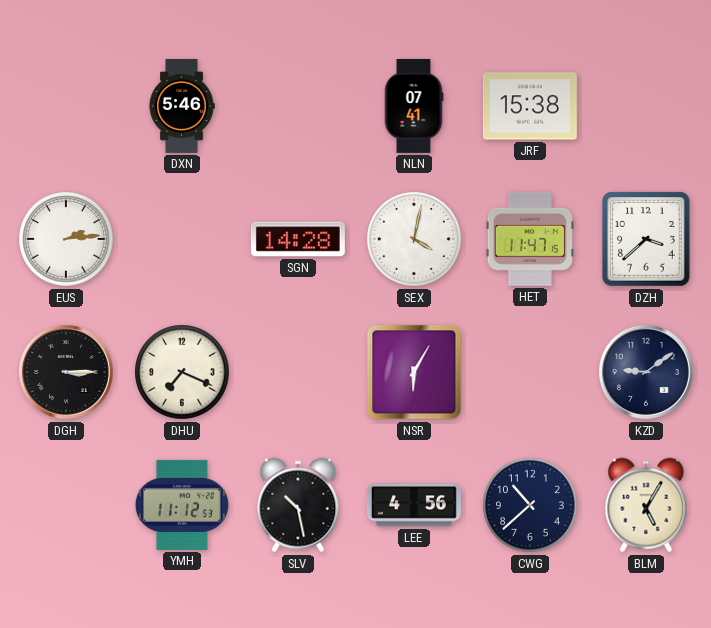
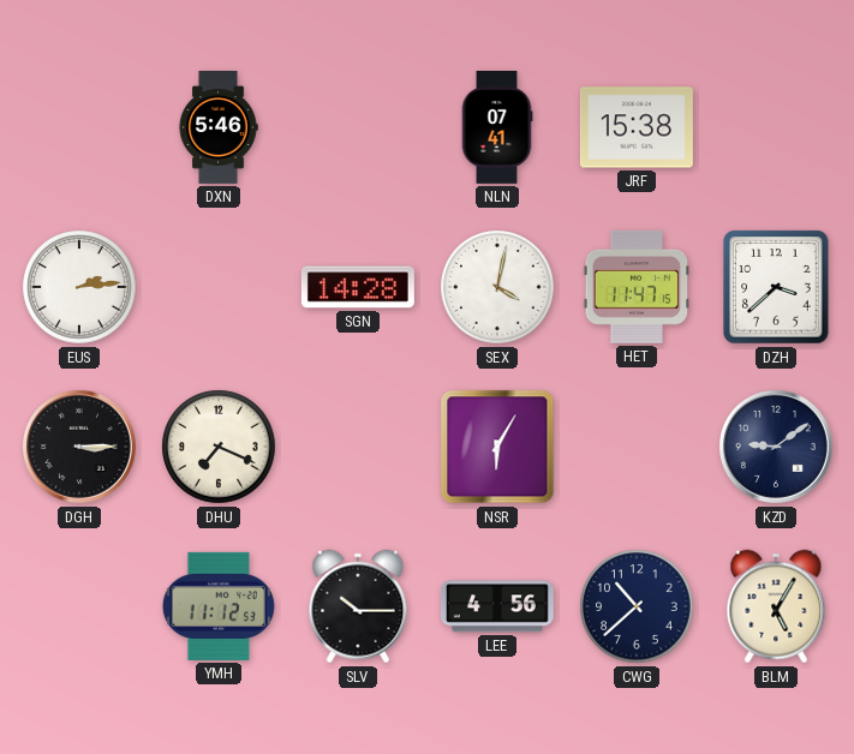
SLV: 10:28 -> 10:15
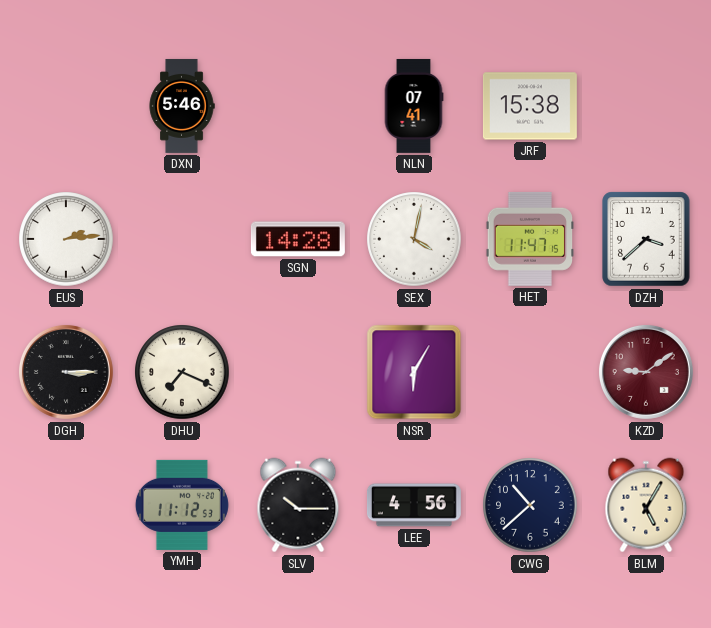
KZD dial: navy -> burgundy
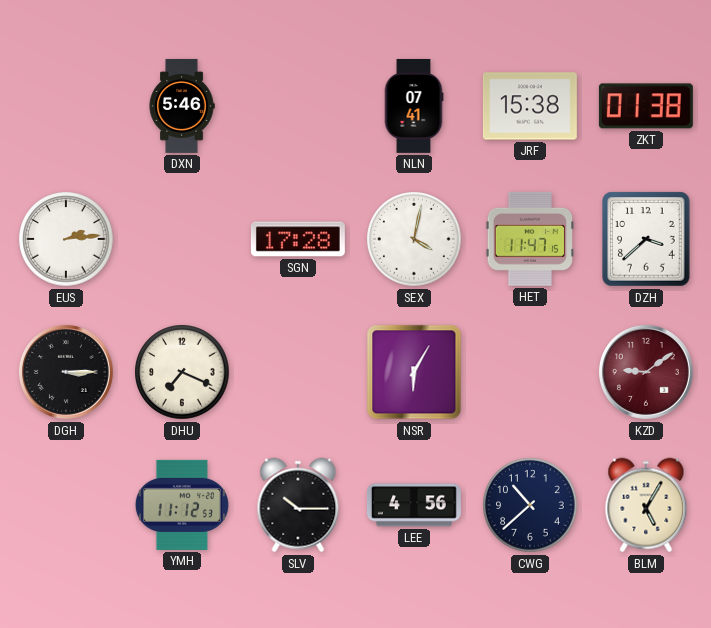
ZKT: none -> 01:38
SGN: 14:28 -> 17:28
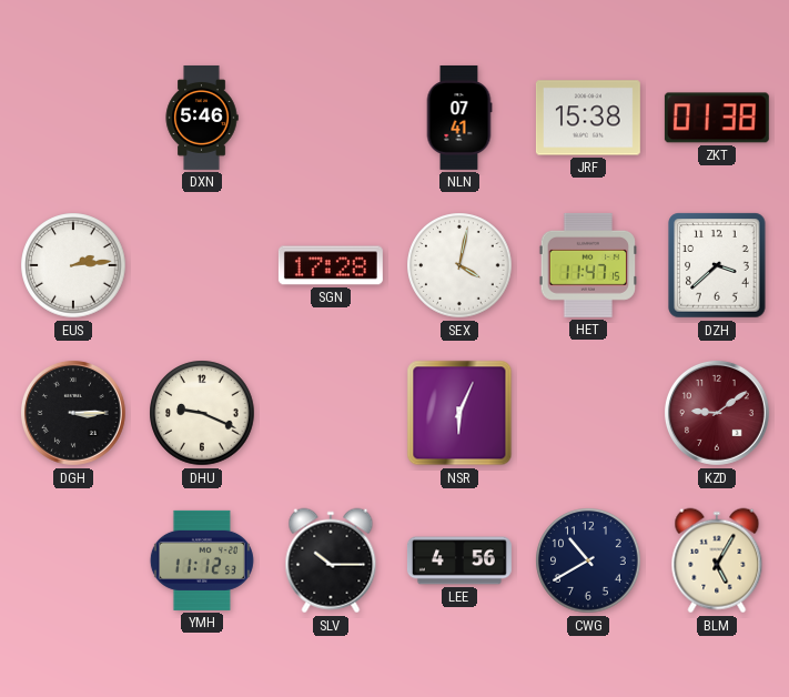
DHU: 7:19 -> 9:19
NSR: 6:05 -> 6:04
CWG: 10:38 -> 10:40
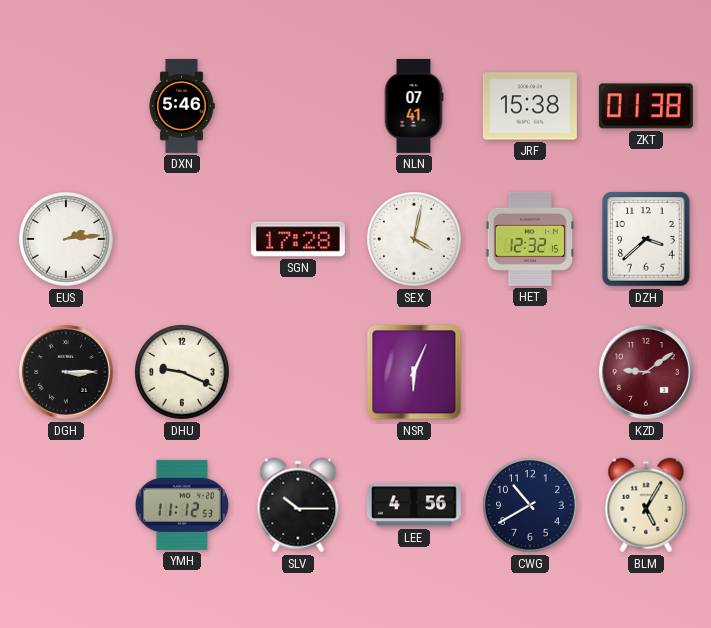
HET: 11:47 -> 12:32
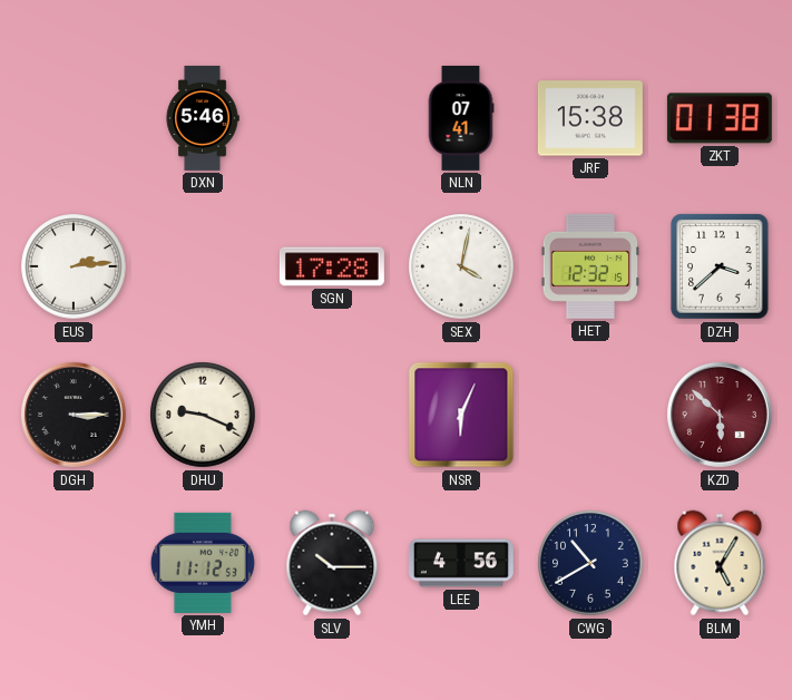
KZD: 9:09 -> 5:52
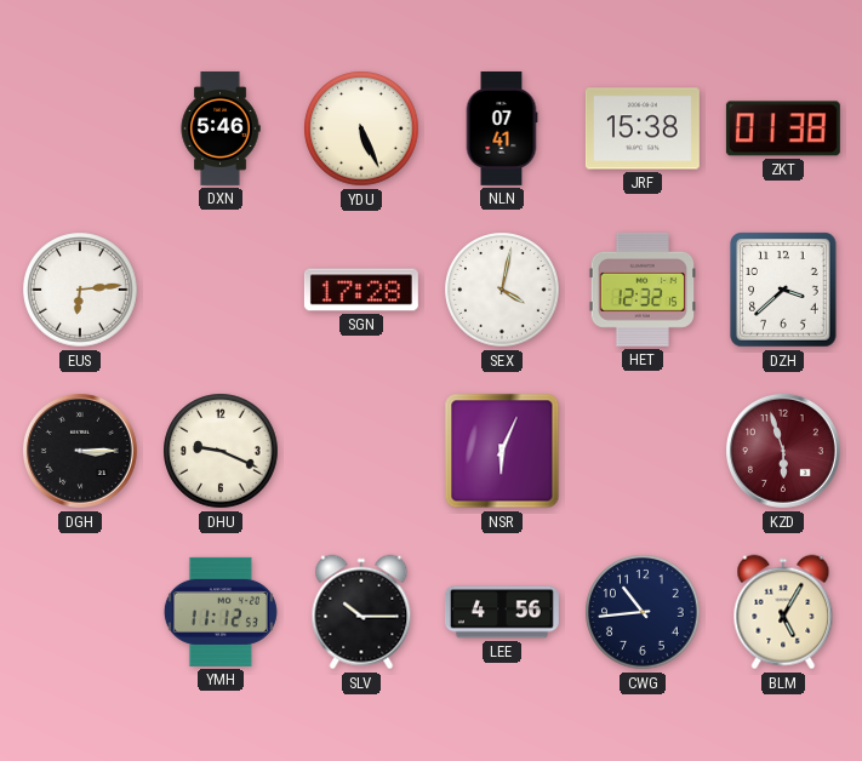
YDU: none -> 5:26
EUS: 2:14 -> 6:14
KZD: 5:52 -> 5:57
CWG: 10:40 -> 10:44
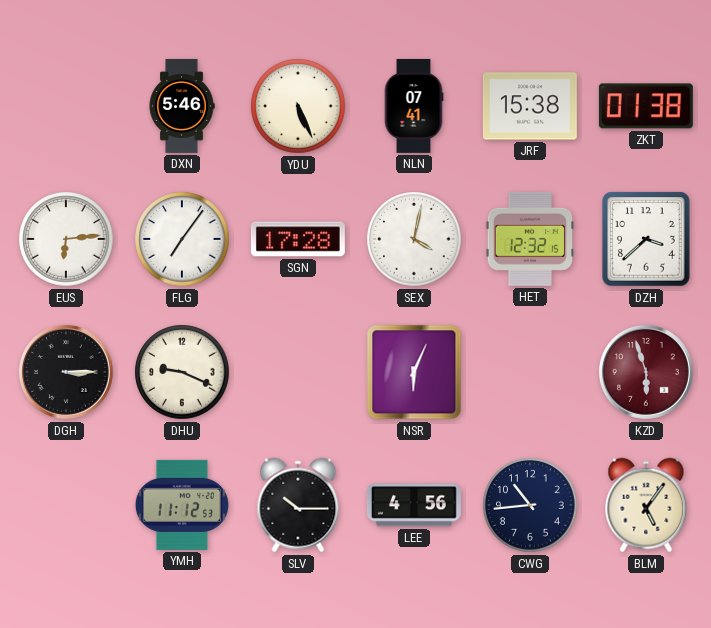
FLG: none -> 7:06
BLM: 5:05 -> 5:06
